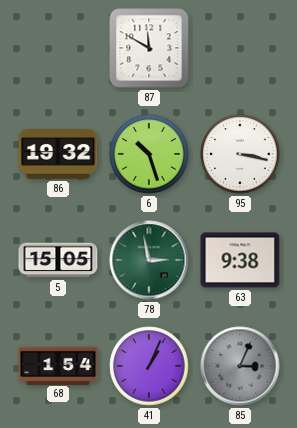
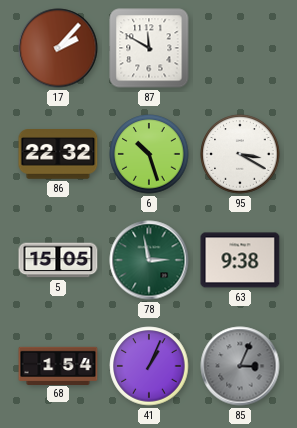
17: none -> 2:07
86: 19:32 -> 22:32
95: 3:17 -> 3:20
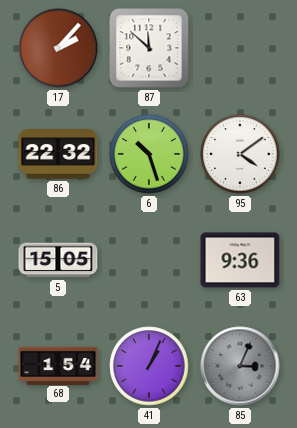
87: 11:50 -> 11:52
95: 3:20 -> 4:09
78: 2:58 -> none
63: 9:38 -> 9:36
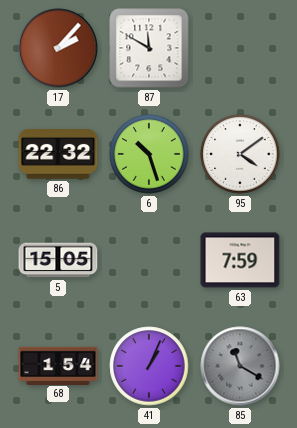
87: 11:52 -> 11:50
63: 9:36 -> 7:59
85: 3:04 -> 11:20
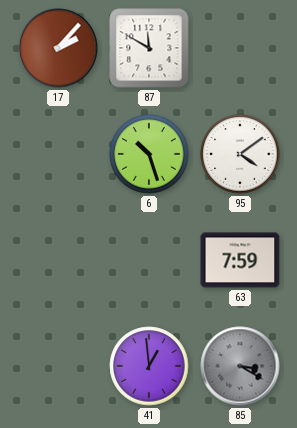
86: 22:32 -> none
5: 15:05 -> none
68: 1:54 -> none
41: 1:04 -> 12:59
85: 11:20 -> 3:20
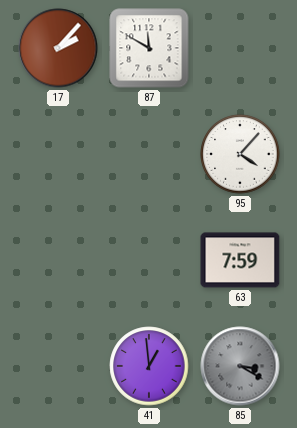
6: 10:27 -> none
95: 4:09 -> 4:07
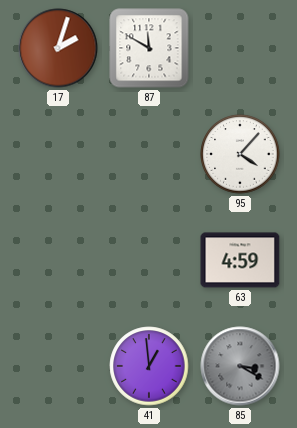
17: 2:07 -> 2:03
63: 7:59 -> 4:59
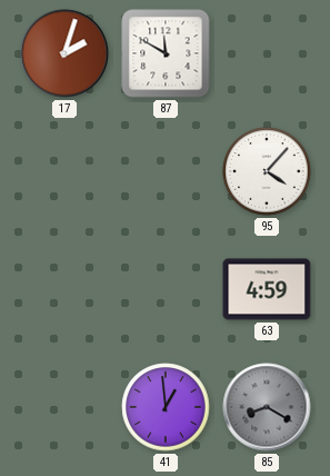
85: 3:20 -> 8:20
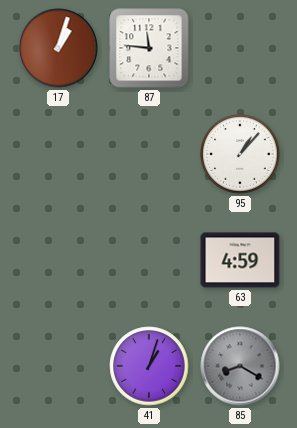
17: 2:03 -> 1:03
87: 11:50 -> 11:46
95: 4:07 -> 1:07
41: 12:59 -> 1:03
